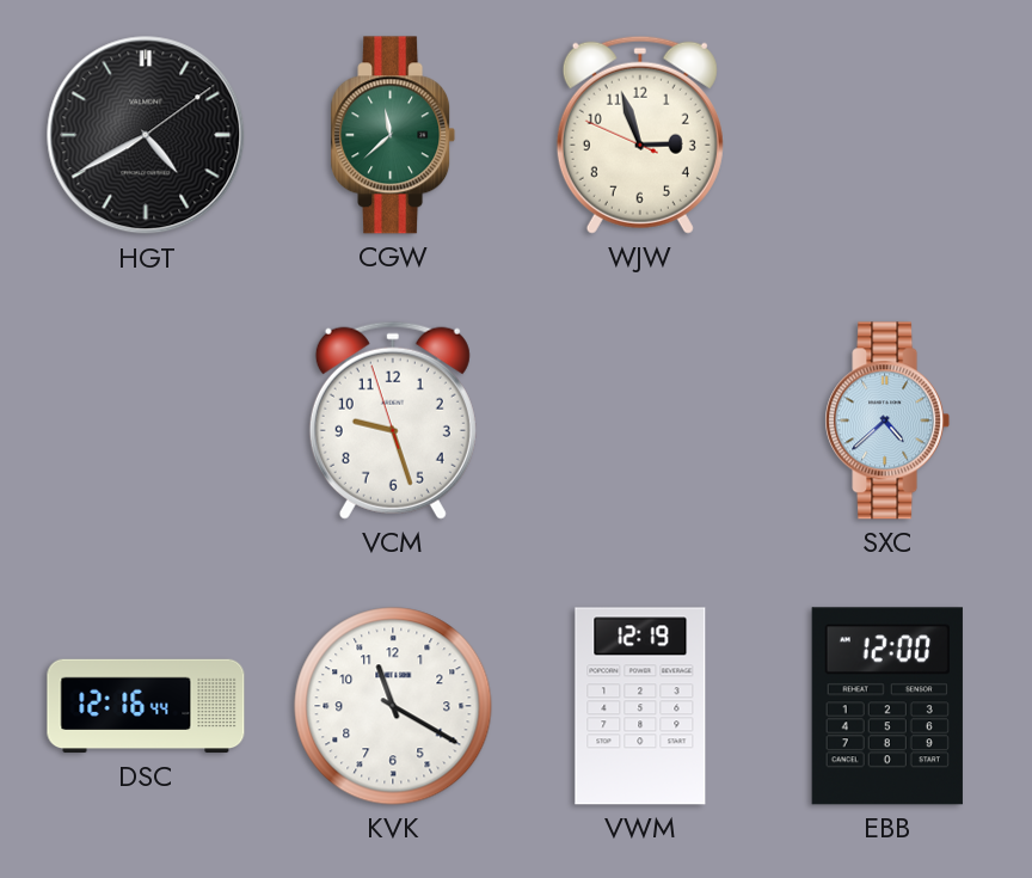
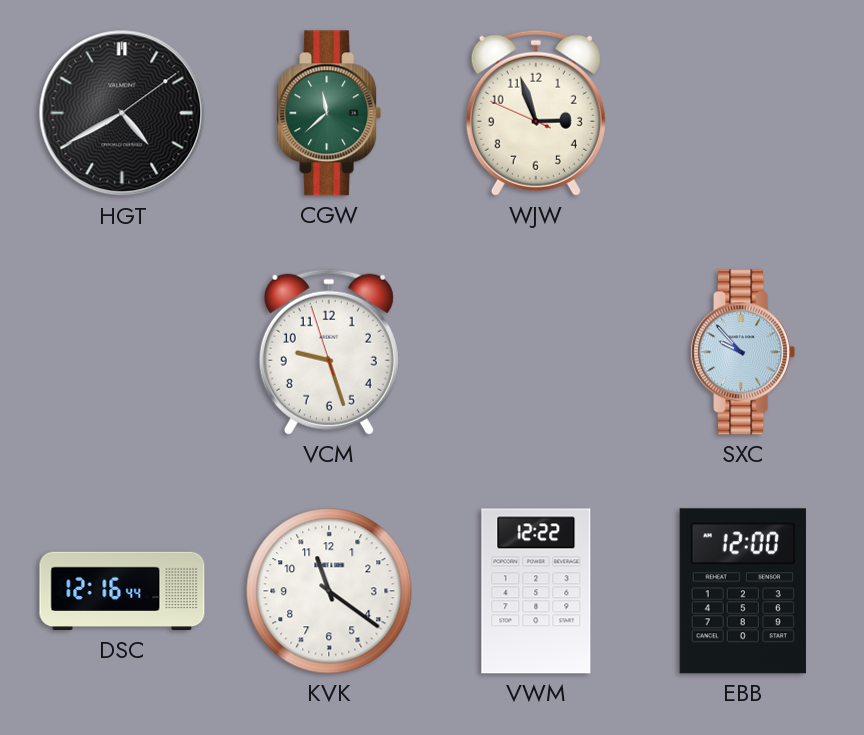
SXC: 4:38 -> 9:53
KVK: 11:20 -> 11:21
VWM: 12:19 -> 12:22
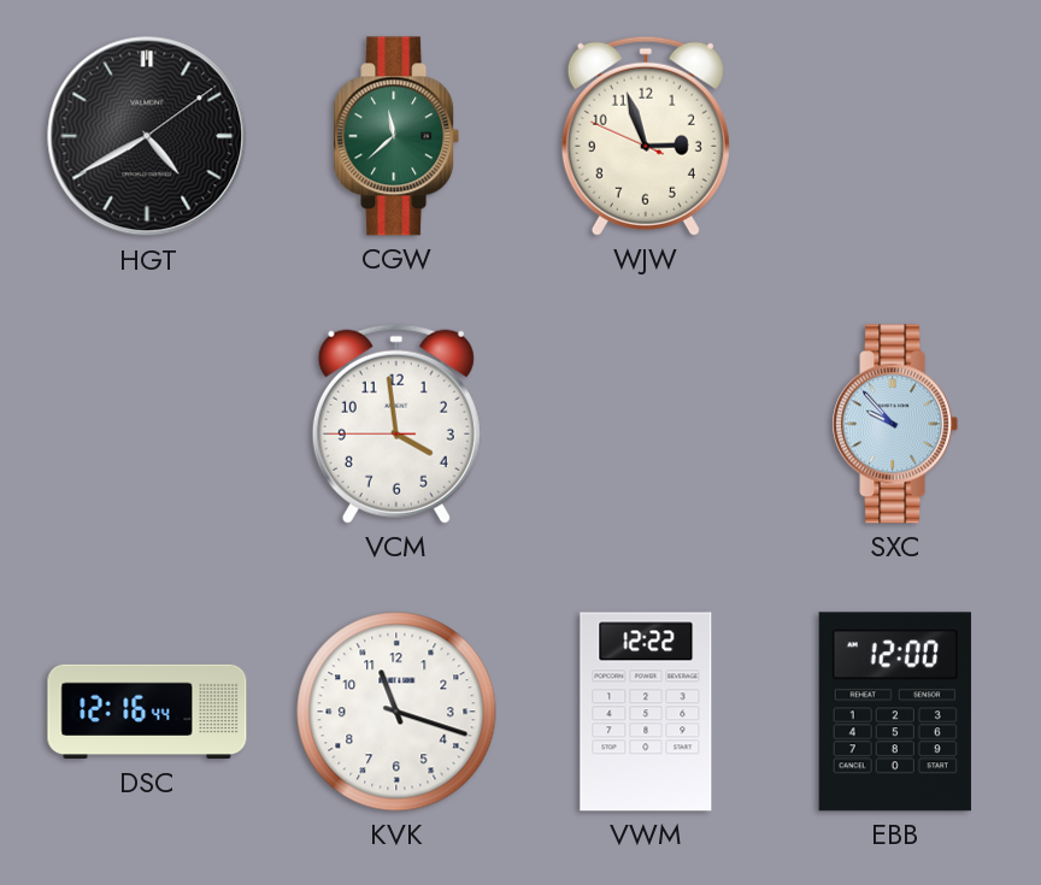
VCM: 9:26 -> 3:58
KVK: 11:21 -> 11:18
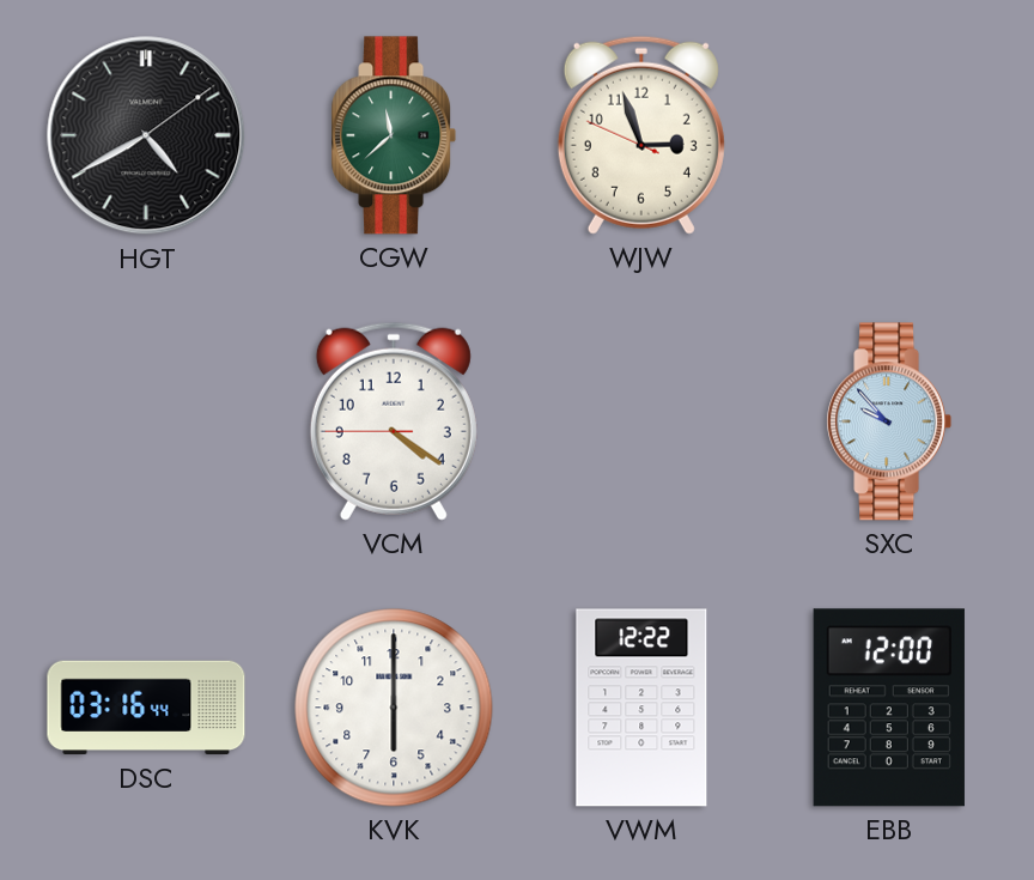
VCM: 3:58 -> 4:20
DSC: 12:16 -> 03:16
KVK: 11:18 -> 6:00
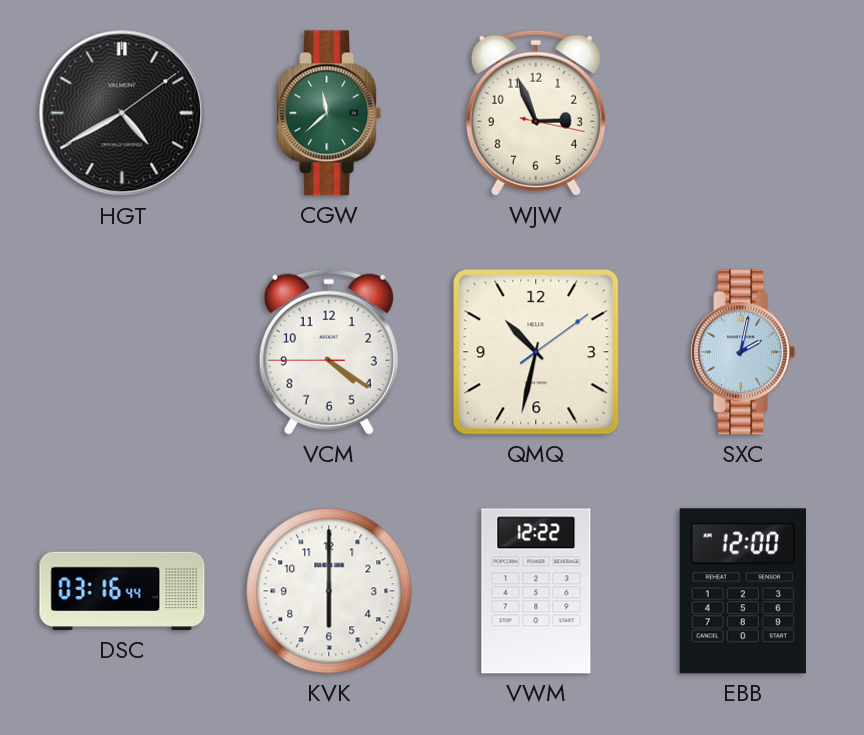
WJW: 2:56:49 -> 2:56:17
QMQ: none -> 10:32
SXC: 9:53 -> 2:02
